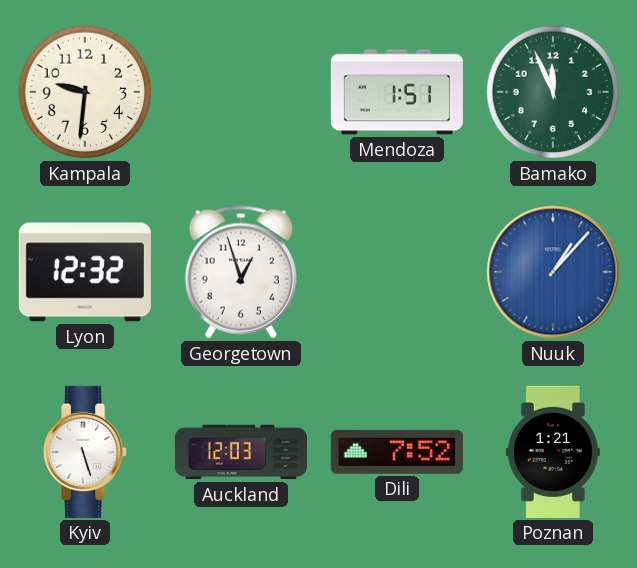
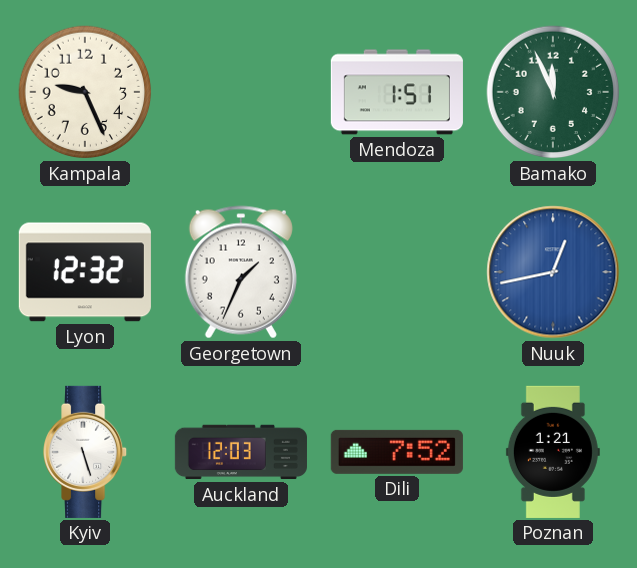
Kampala: 9:31 -> 9:26
Georgetown: 12:57 -> 1:34
Nuuk: 1:07 -> 12:43
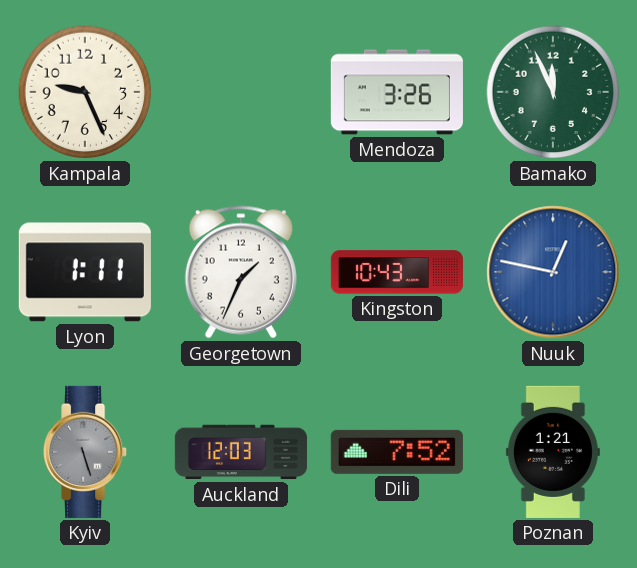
Mendoza: 1:51 -> 3:26
Lyon: 12:32 -> 1:11
Kingston: none -> 10:43
Nuuk: 12:43 -> 12:47
Kyiv dial: white -> grey
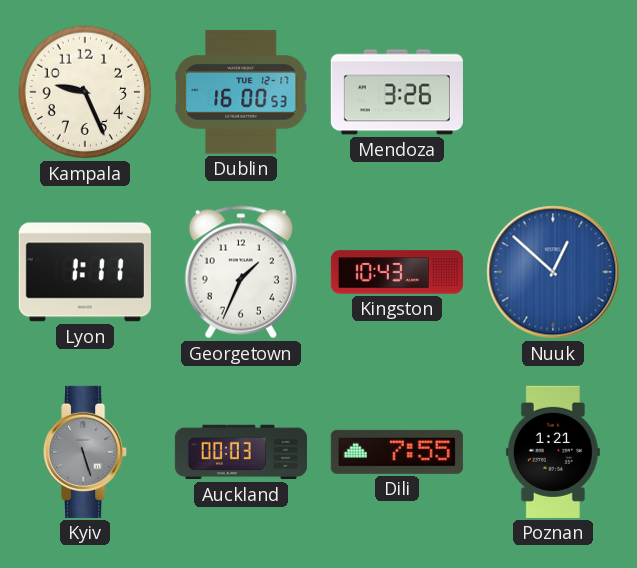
Dublin: none -> 16:00
Bamako: 11:56 -> none
Nuuk: 12:47 -> 12:52
Auckland: 12:03 -> 00:03
Dili: 7:52 -> 7:55
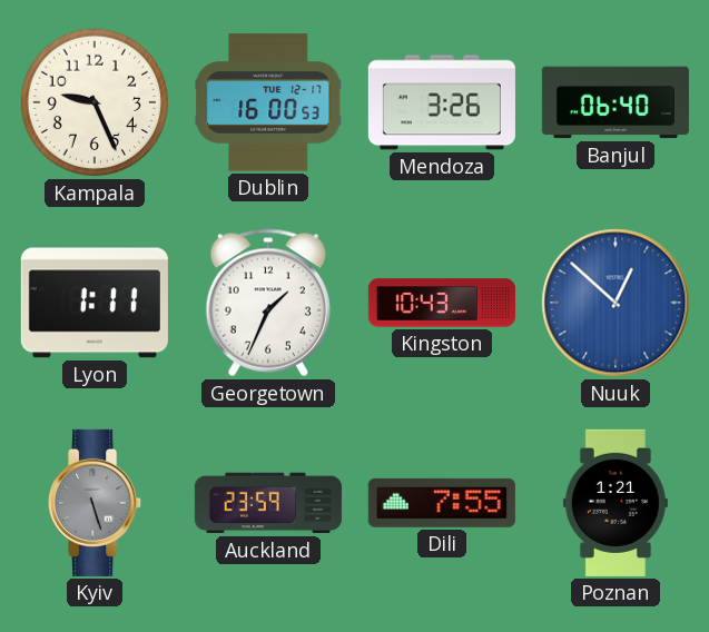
Banjul: none -> 06:40
Auckland: 00:03 -> 23:59
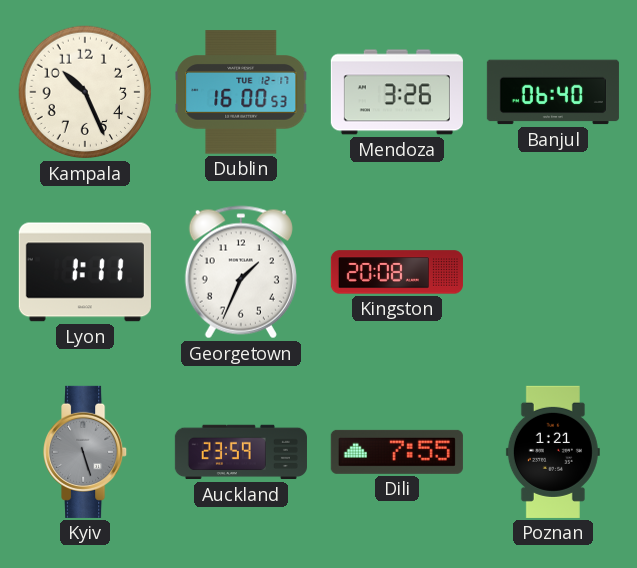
Kampala: 9:26 -> 10:26
Kingston: 10:43 -> 20:08
Nuuk: 12:52 -> none
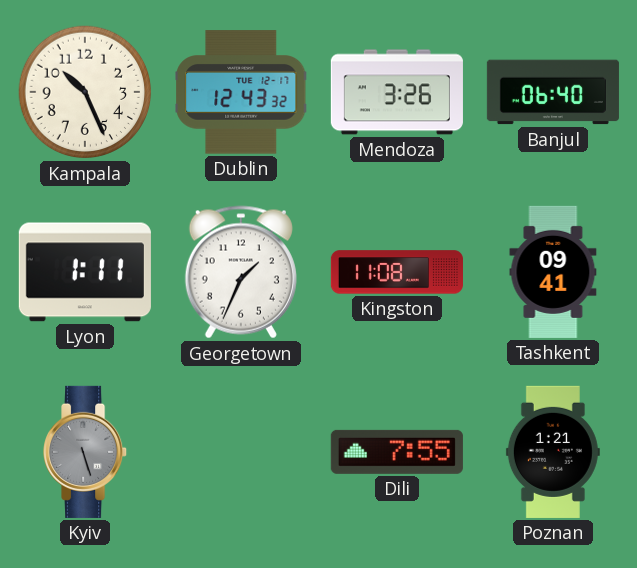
Dublin: 16:00 -> 12:43
Kingston: 20:08 -> 11:08
Tashkent: none -> 09:41
Auckland: 23:59 -> none
